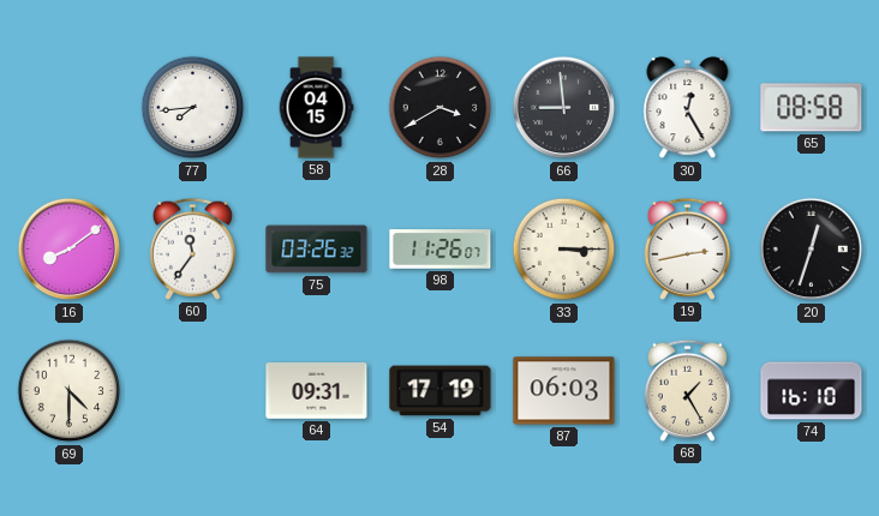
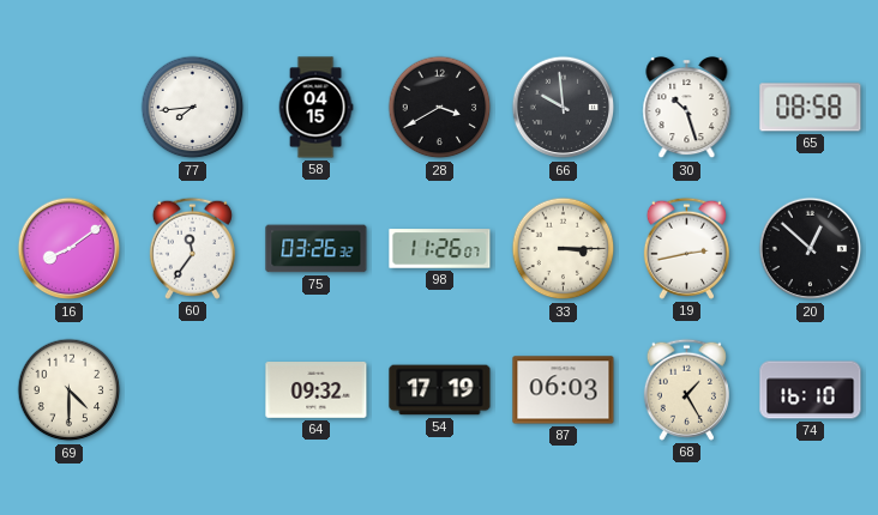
66: 8:59 -> 9:59
30: 12:25 -> 10:27
20: 12:33 -> 12:52
64: 09:31 -> 09:32
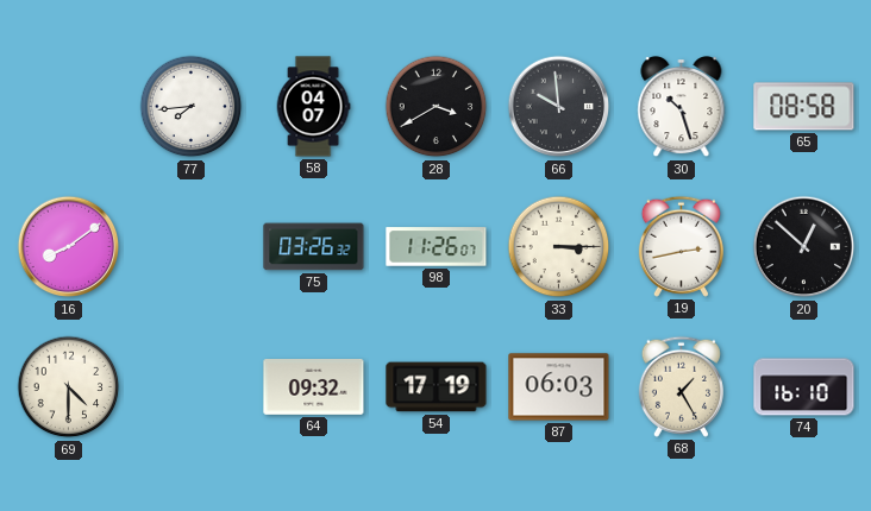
58: 04:15 -> 04:07
60: 11:36 -> none
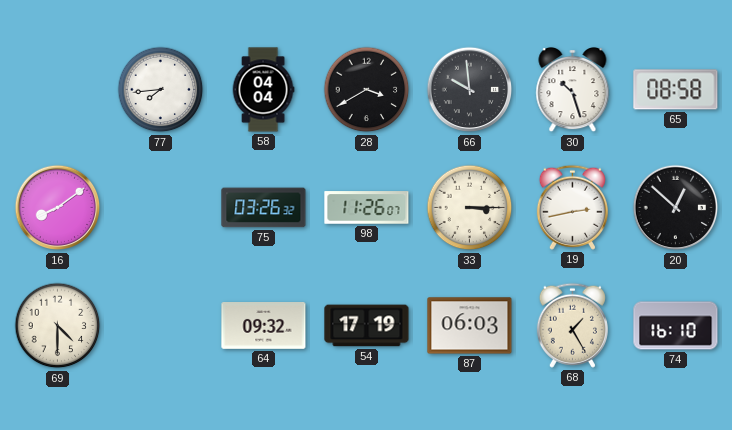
58: 04:07 -> 04:04
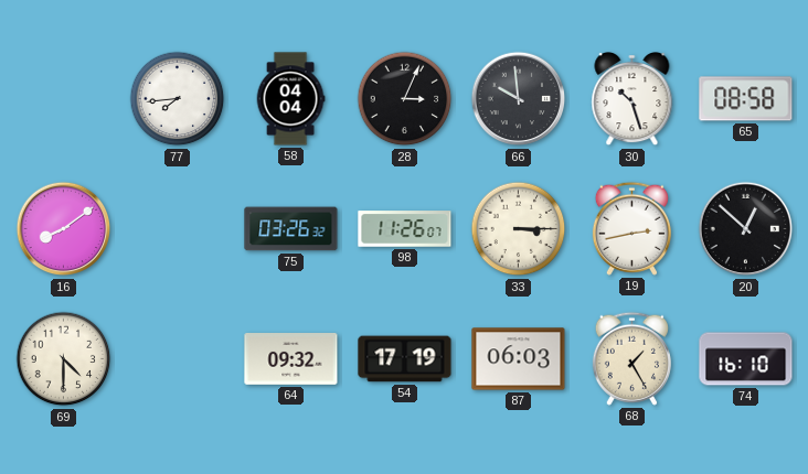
28: 3:40 -> 3:04
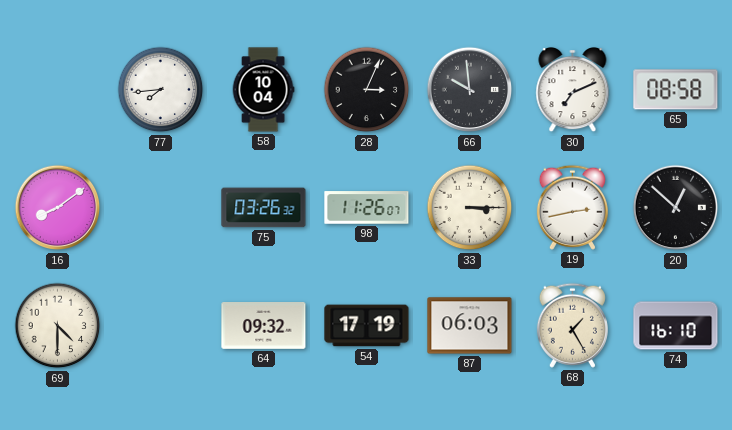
58: 04:04 -> 10:04
30: 10:27 -> 7:11
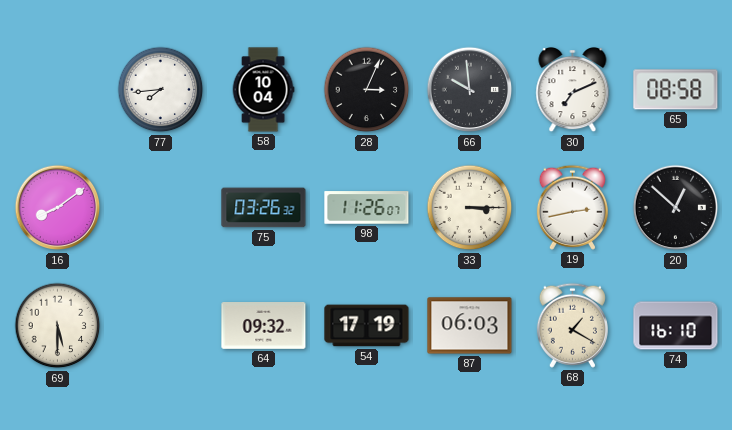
69: 4:30 -> 5:30
68: 1:25 -> 1:20
